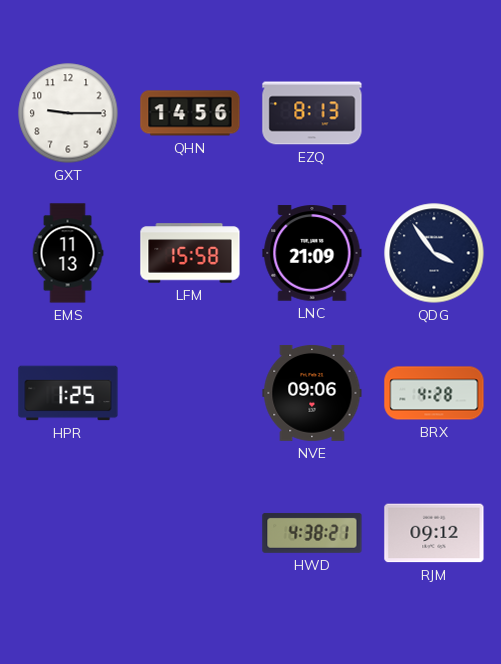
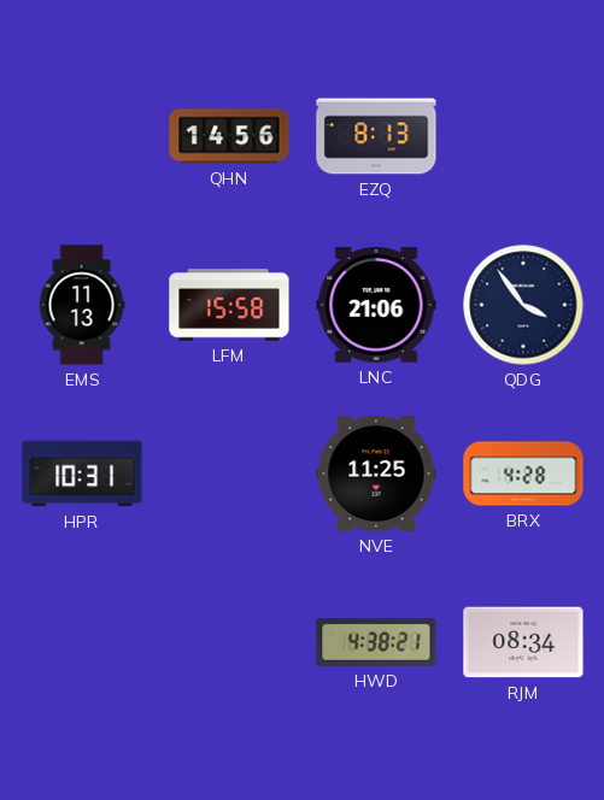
GXT: 9:15 -> none
LNC: 21:09 -> 21:06
HPR: 1:25 -> 10:31
NVE: 09:06 -> 11:25
RJM: 09:12 -> 08:34
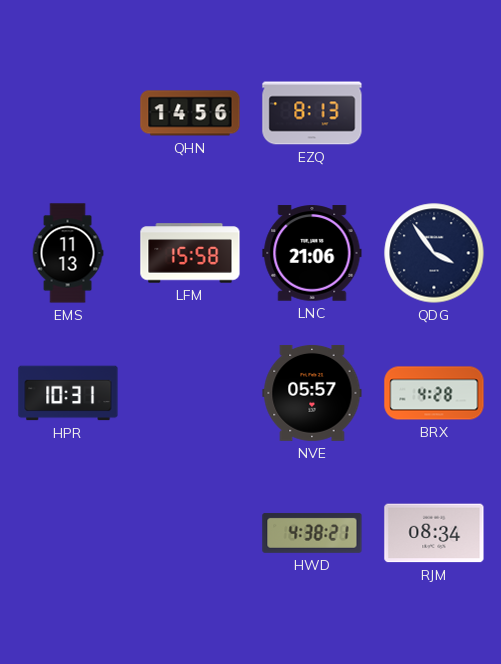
NVE: 11:25 -> 05:57
